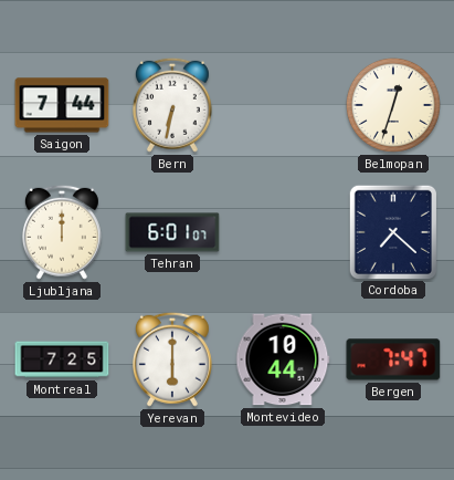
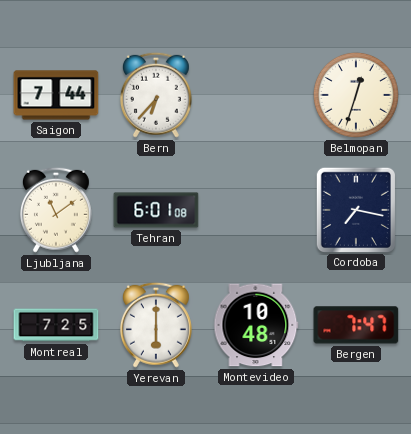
Bern: 6:32 -> 6:37
Ljubljana: 12:00 -> 11:09
Tehran: 6:01:07 -> 6:01:08
Cordoba: 7:22 -> 7:17
Montevideo: 10:44 -> 10:48
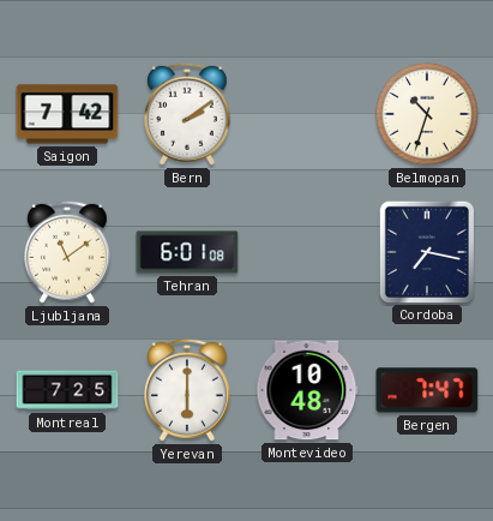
Saigon: 7:44 -> 7:42
Bern: 6:37 -> 2:09
Belmopan: 12:33 -> 10:33
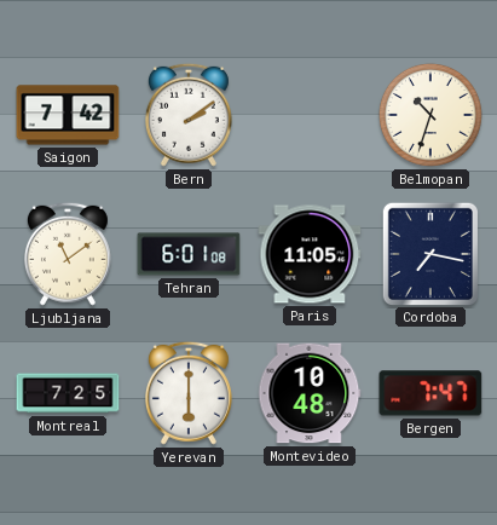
Paris: none -> 11:05
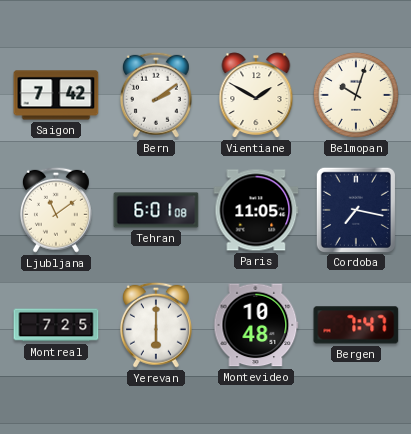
Vientiane: none -> 1:50
Belmopan: 10:33 -> 10:03
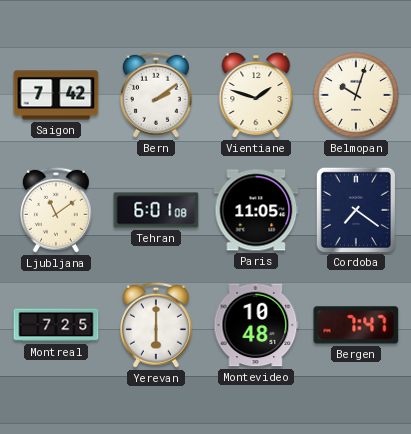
Vientiane: 1:50 -> 1:48
Cordoba: 7:17 -> 7:21
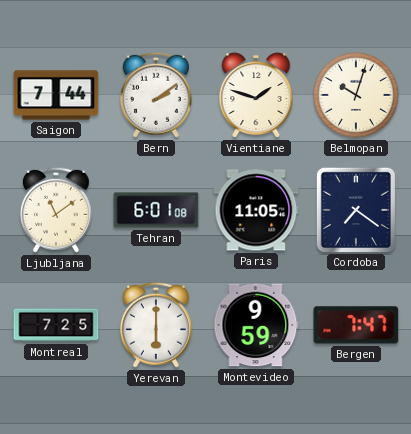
Saigon: 7:42 -> 7:44
Montevideo: 10:48 -> 9:59
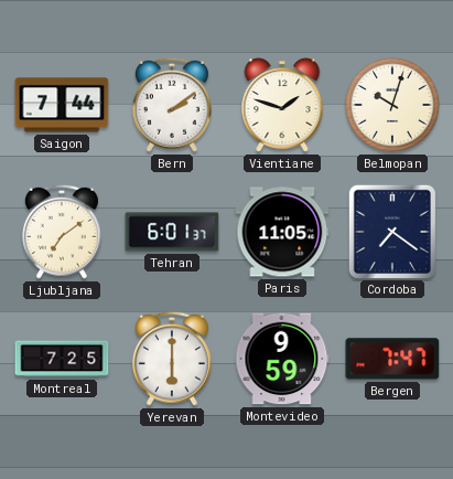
Ljubljana: 11:09 -> 7:09
Tehran: 6:01:08 -> 6:01:37
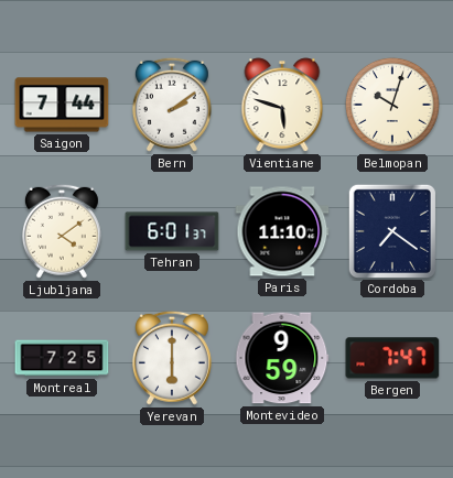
Vientiane: 1:48 -> 5:48
Ljubljana: 7:09 -> 4:09
Paris: 11:05 -> 11:10
